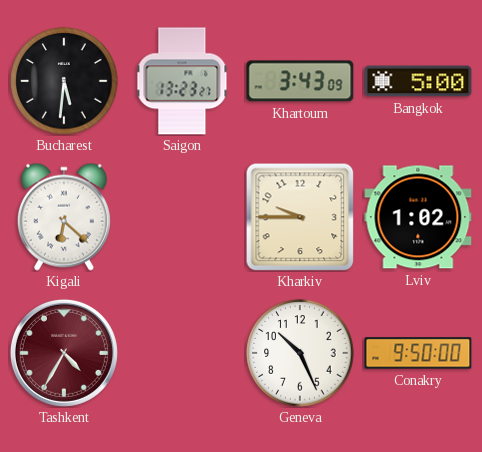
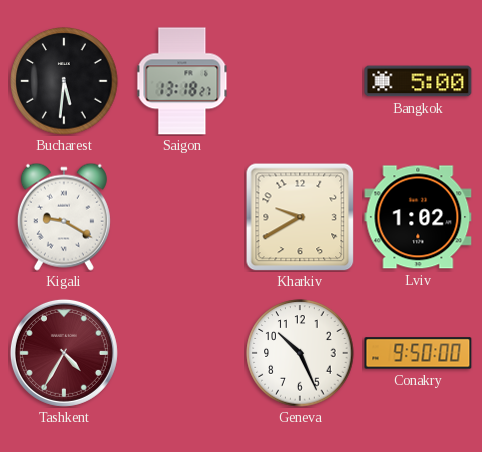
Saigon: 13:23 -> 13:18
Khartoum: 3:43 -> none
Kigali: 6:22 -> 9:20
Kharkiv: 9:45 -> 9:40
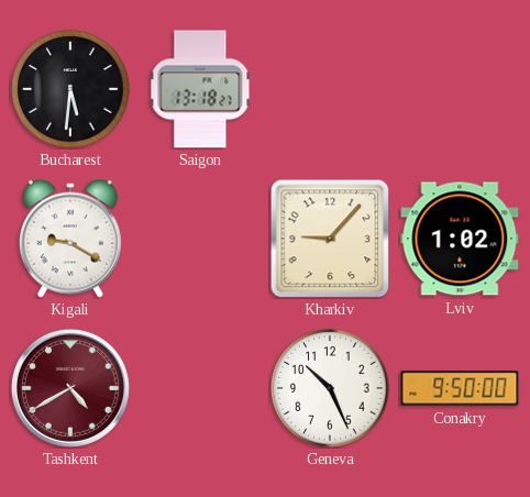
Bangkok: 5:00 -> none
Kharkiv: 9:40 -> 9:07
Tashkent: 4:35 -> 4:40
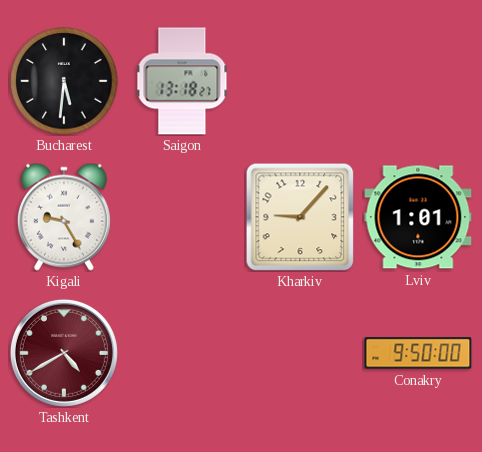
Kigali: 9:20 -> 9:25
Lviv: 1:02 -> 1:01
Geneva: 10:26 -> none
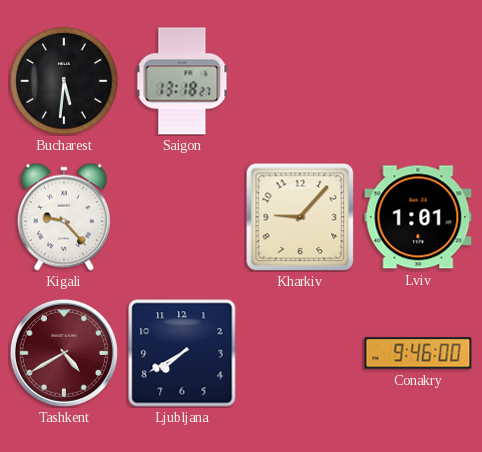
Kigali: 9:25 -> 9:23
Ljubljana: none -> 7:40
Conakry: 9:50 -> 9:46
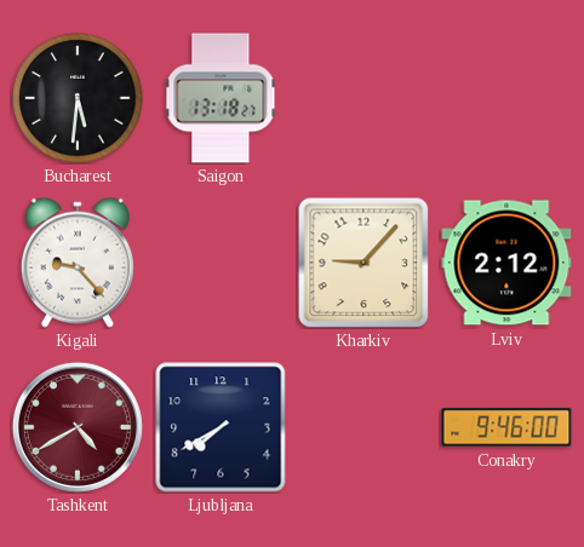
Lviv: 1:01 -> 2:12
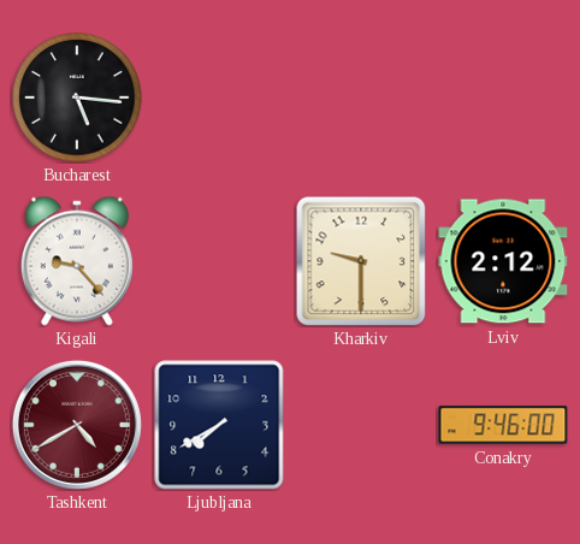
Bucharest: 5:31 -> 5:16
Saigon: 13:18 -> none
Kharkiv: 9:07 -> 9:30
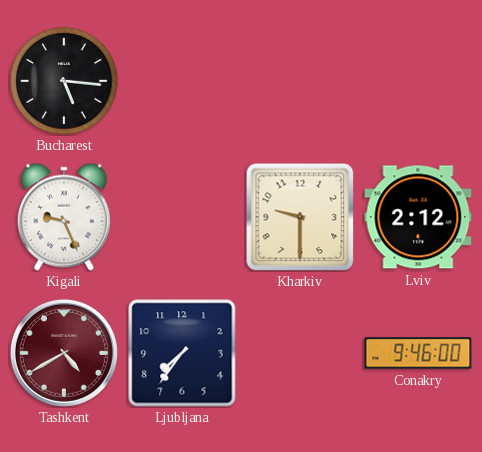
Kigali: 9:23 -> 9:26
Ljubljana: 7:40 -> 7:36
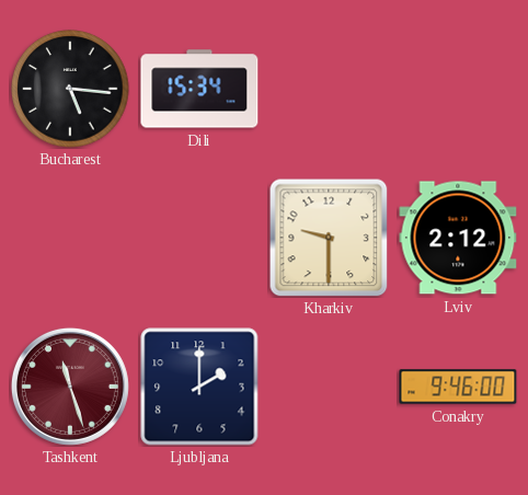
Dili: none -> 15:34
Kigali: 9:26 -> none
Tashkent: 4:40 -> 11:27
Ljubljana: 7:36 -> 2:00
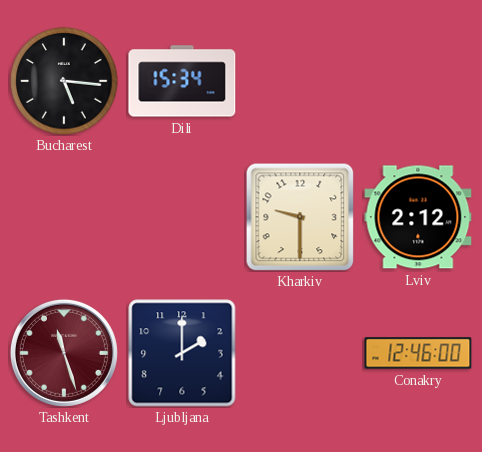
Conakry: 9:46 -> 12:46
